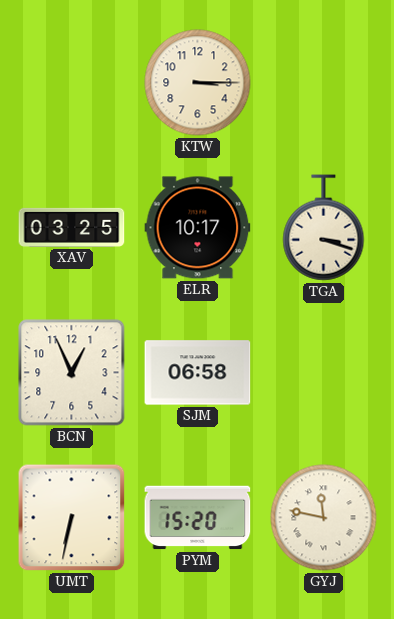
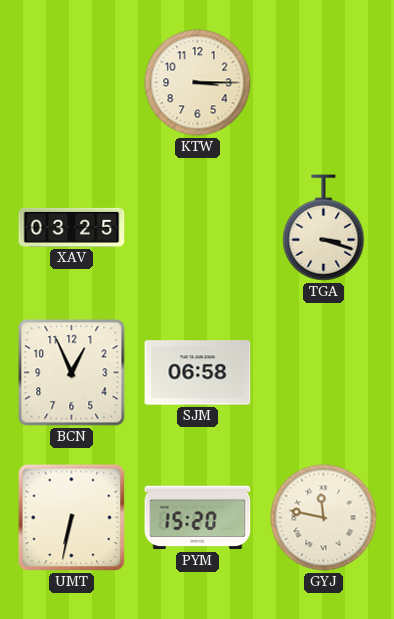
ELR: 10:17 -> none
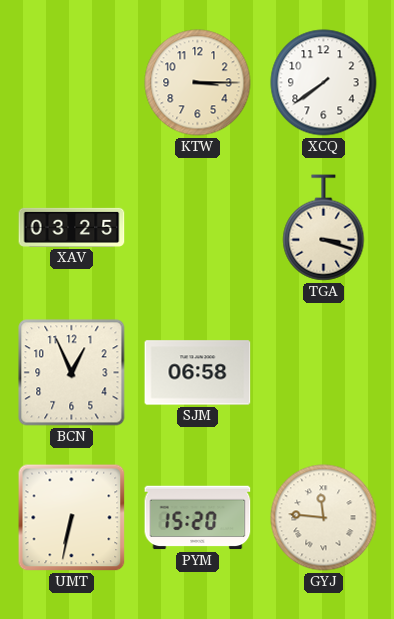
XCQ: none -> 7:39
GYJ: 11:47 -> 11:46
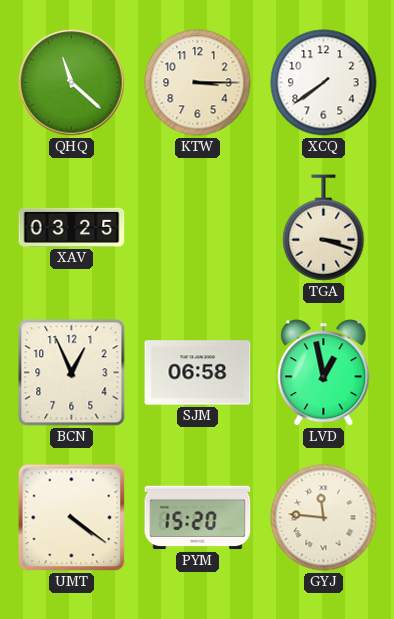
QHQ: none -> 11:22
LVD: none -> 12:58
UMT: 6:32 -> 4:21
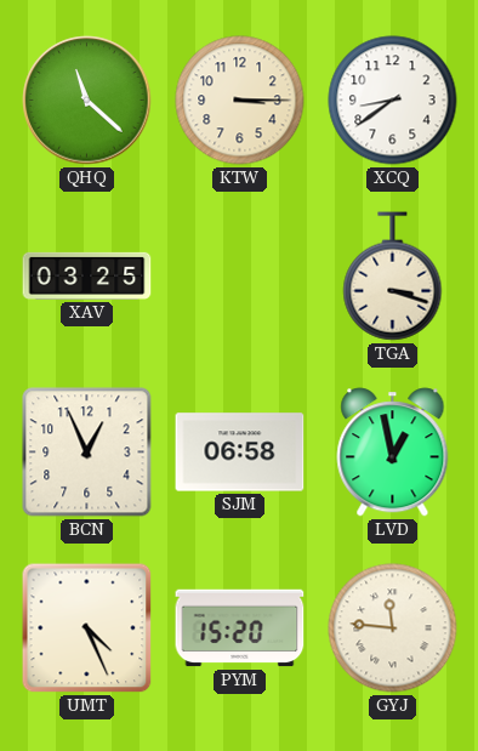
XCQ: 7:39 -> 8:39
UMT: 4:21 -> 4:26
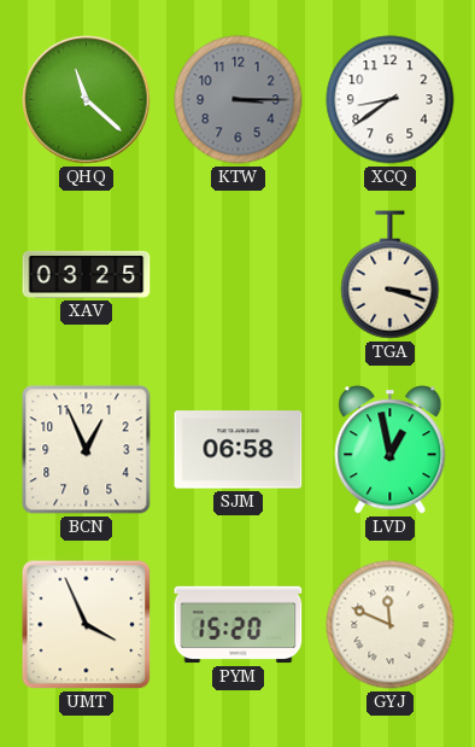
KTW dial: cream -> grey
UMT: 4:26 -> 3:56
GYJ: 11:46 -> 11:49
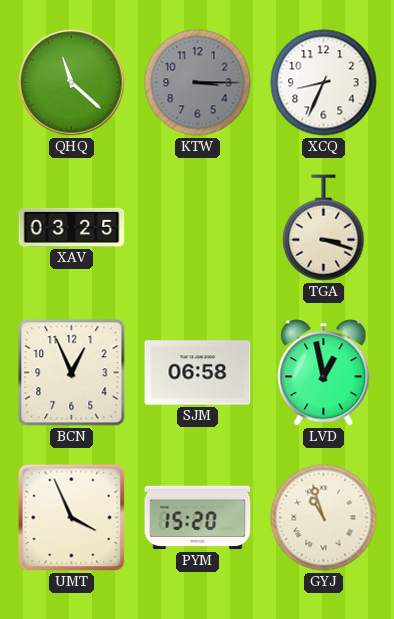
XCQ: 8:39 -> 8:34
GYJ: 11:49 -> 10:57
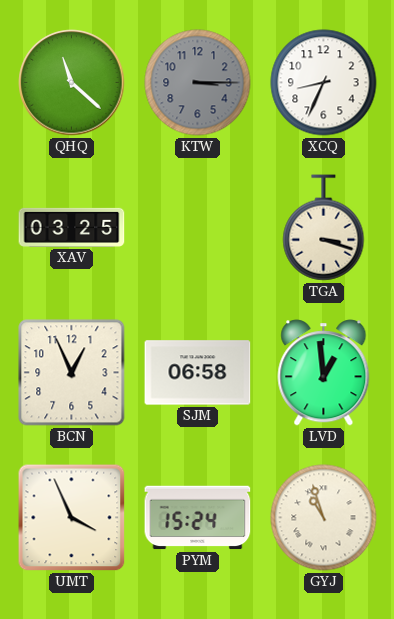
LVD: 12:58 -> 12:59
PYM: 15:20 -> 15:24
